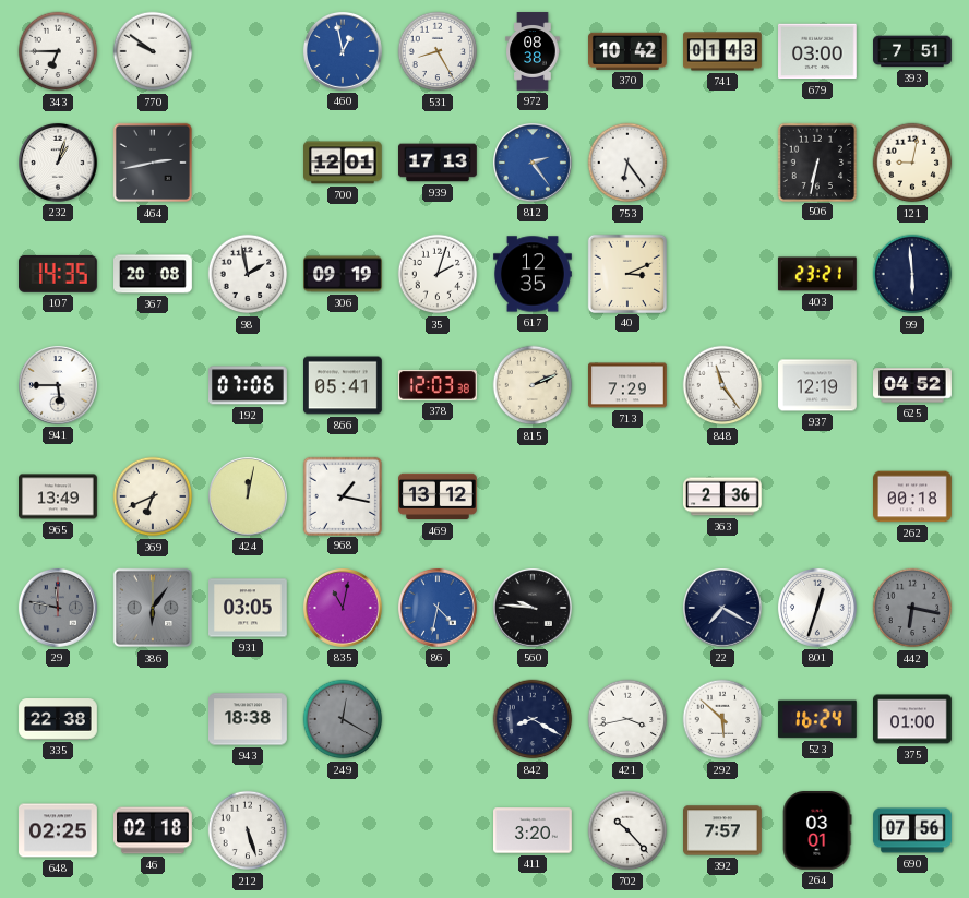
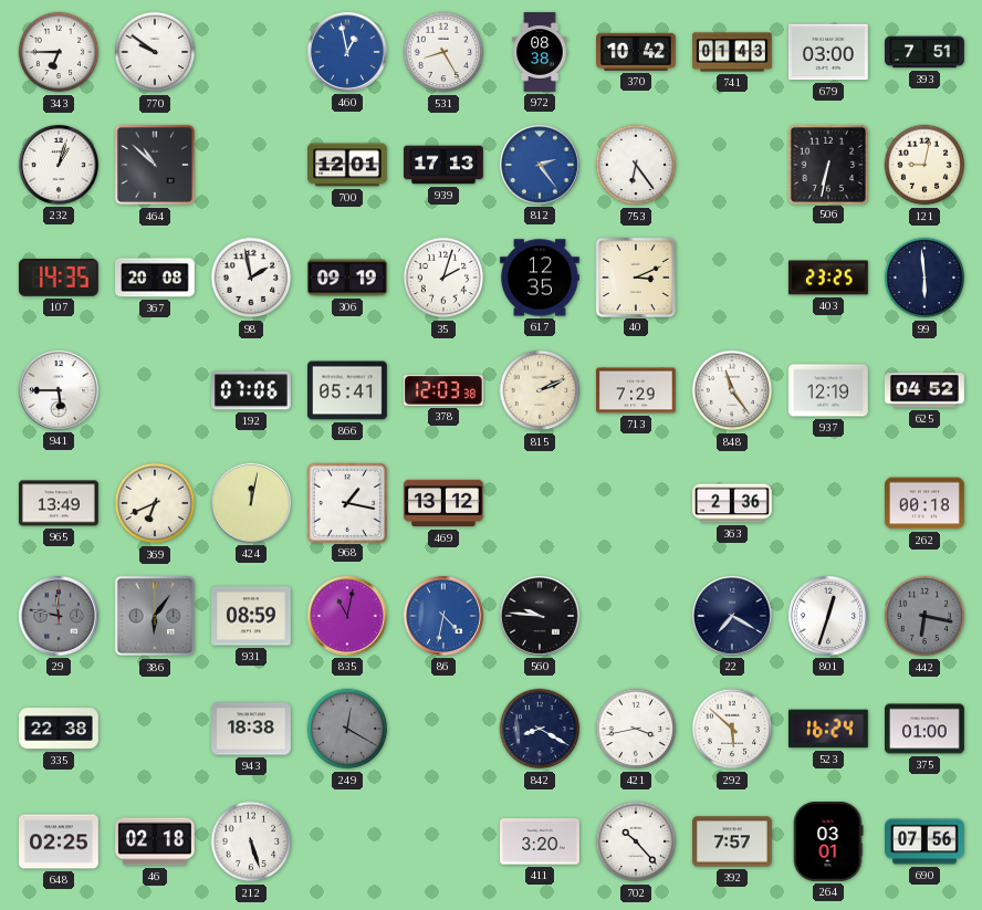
464: 2:43 -> 10:52
403: 23:21 -> 23:25
931: 03:05 -> 08:59
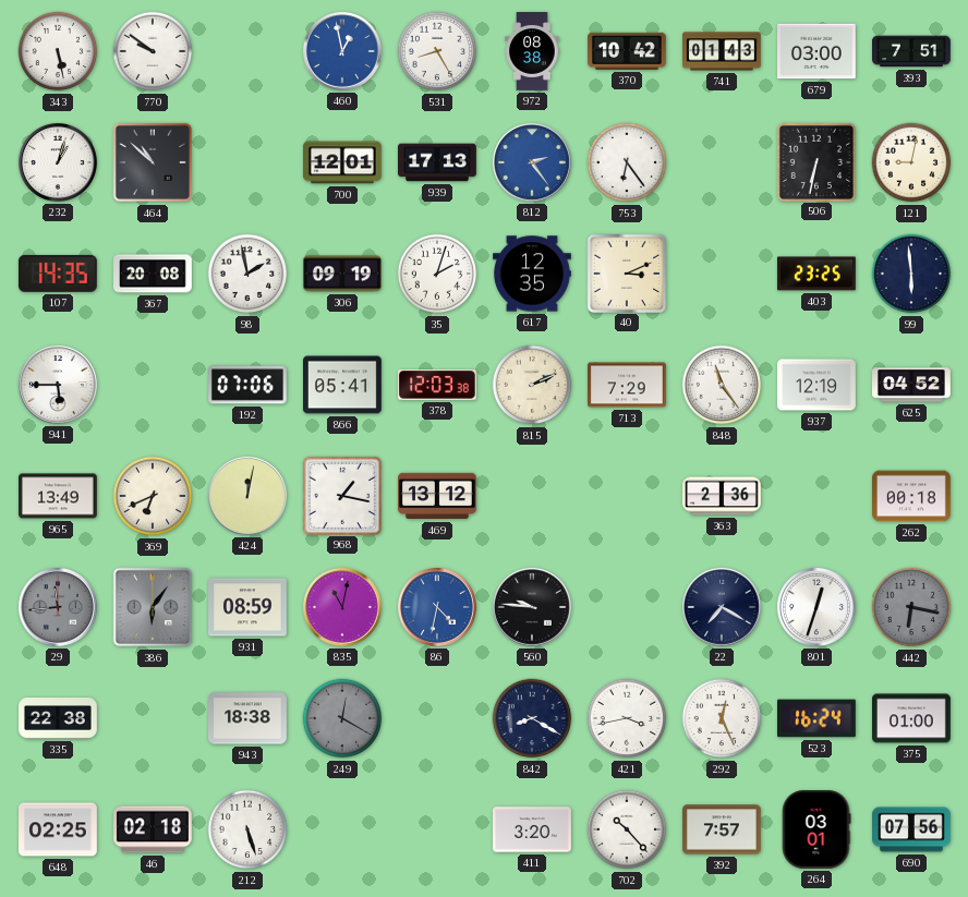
343: 6:45 -> 5:28
29: 11:47 -> 11:44
292: 5:52 -> 12:26
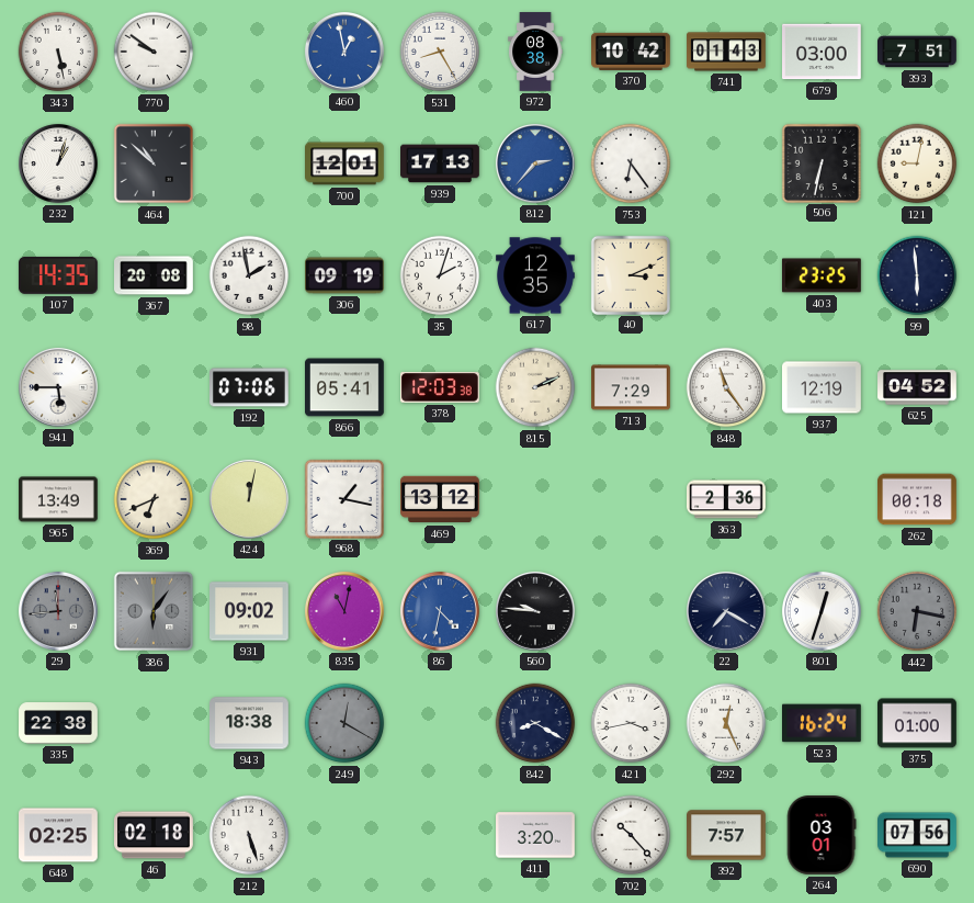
812: 2:24 -> 2:37
931: 08:59 -> 09:02
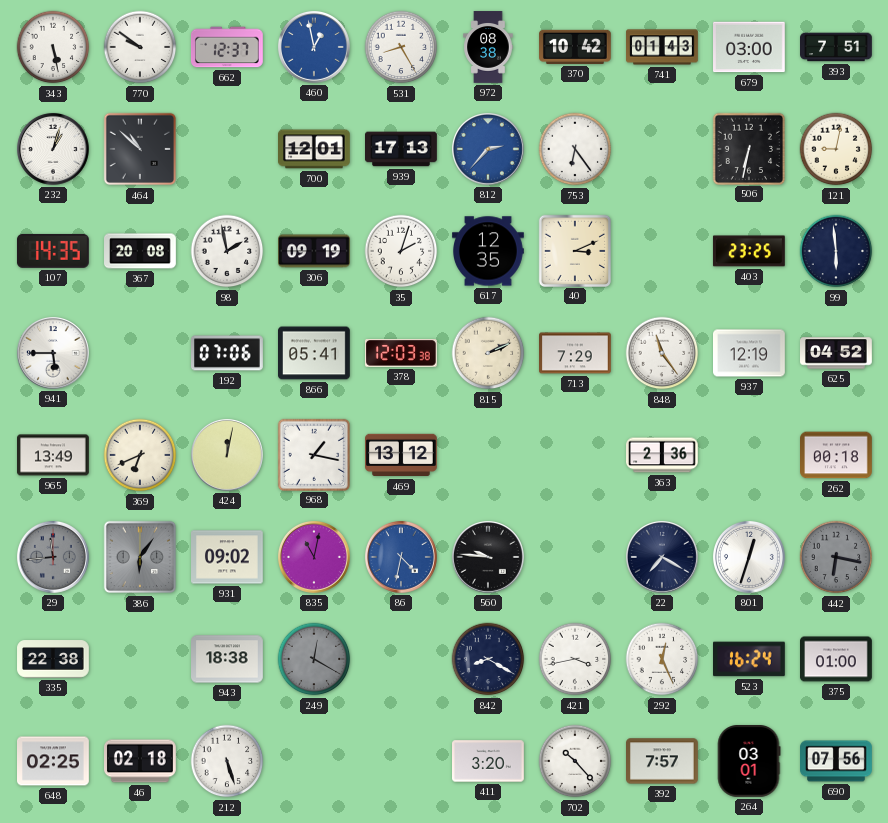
662: none -> 12:37
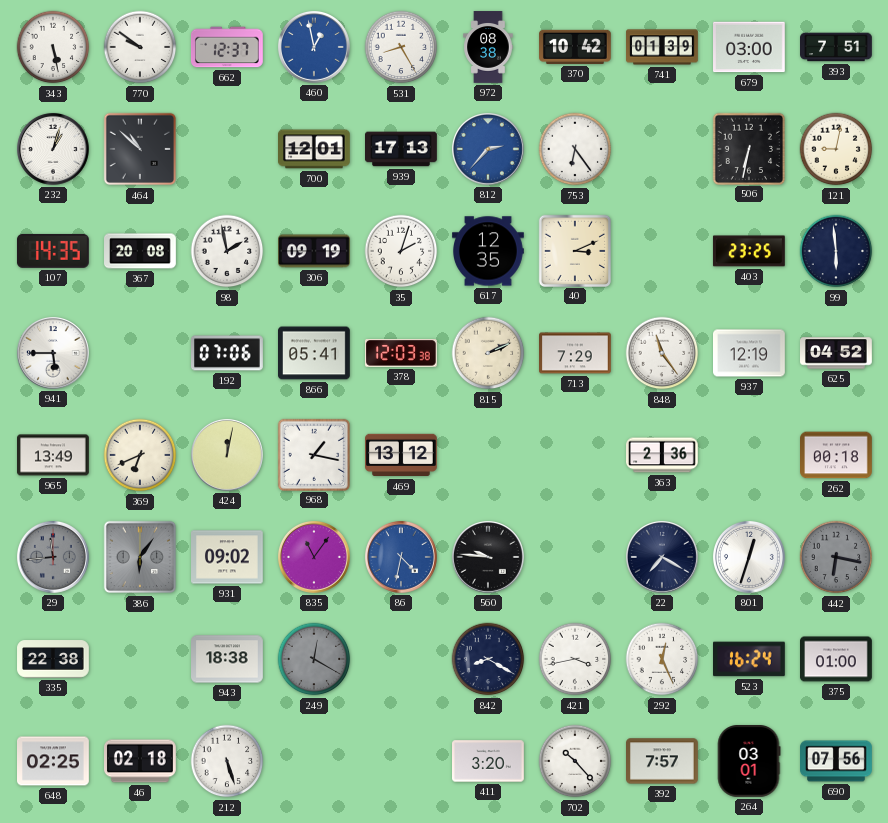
741: 01:43 -> 01:39
835: 11:02 -> 11:06
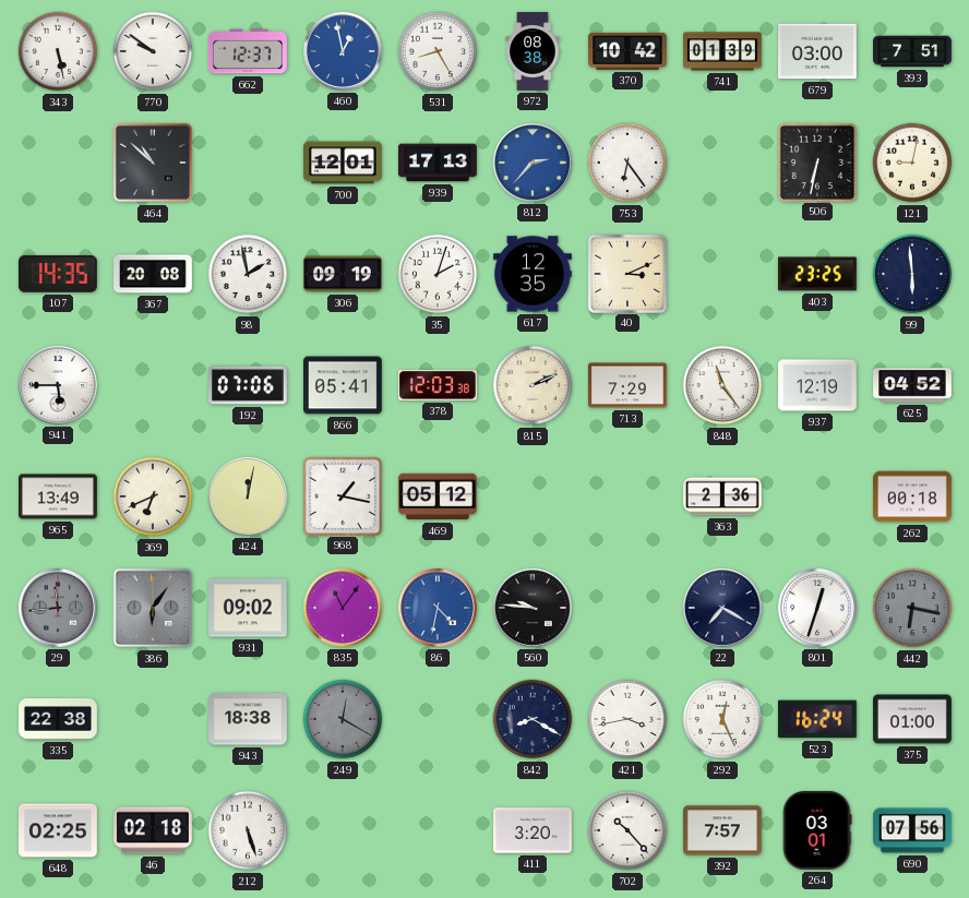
232: 1:03 -> none
469: 13:12 -> 05:12
